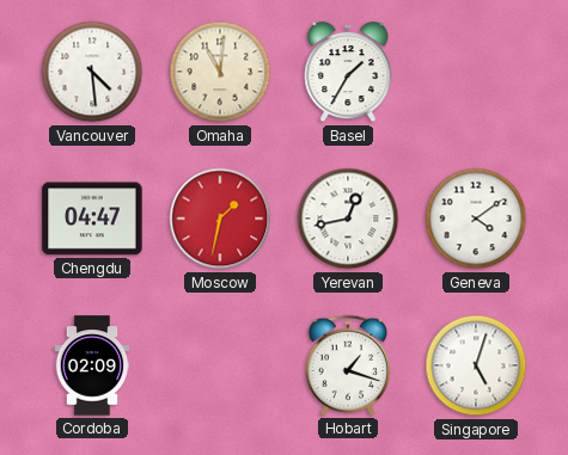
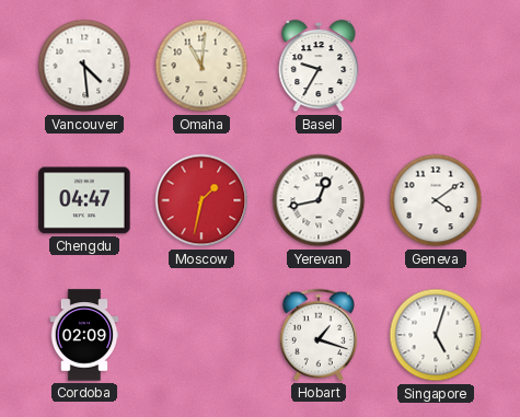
Basel: 1:35 -> 9:35
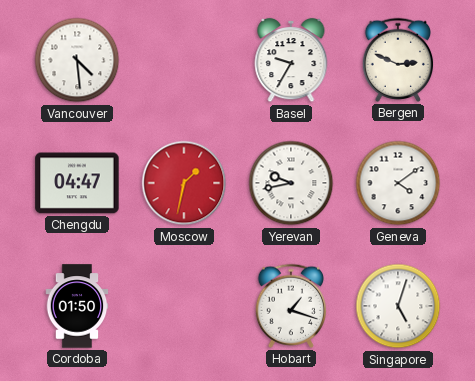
Omaha: 11:01 -> none
Bergen: none -> 2:49
Yerevan: 12:43 -> 9:43
Cordoba: 02:09 -> 01:50
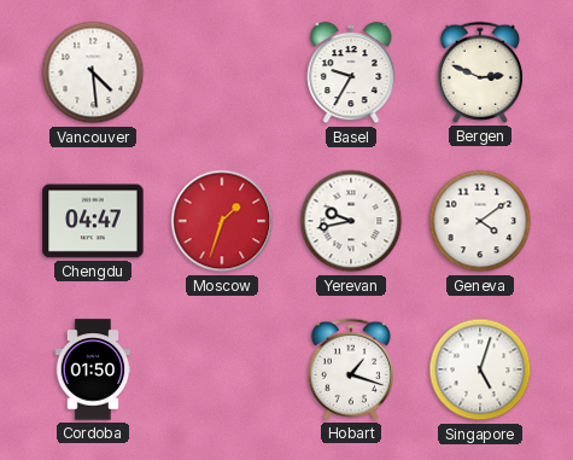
Moscow: 1:32 -> 1:33
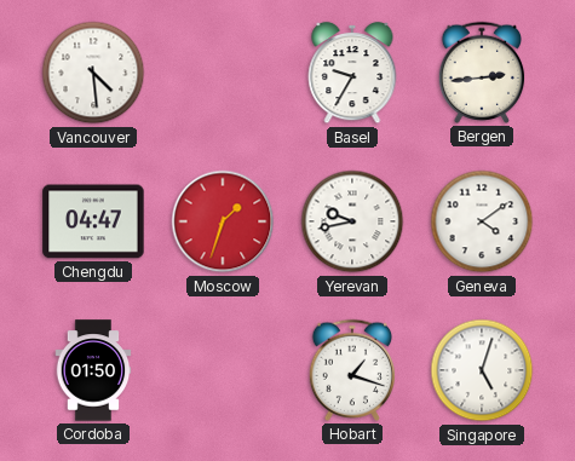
Bergen: 2:49 -> 2:44
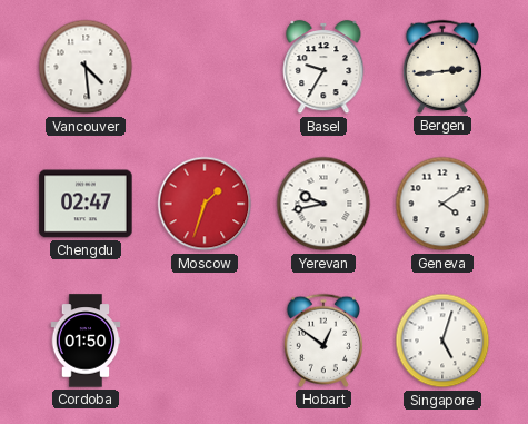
Chengdu: 04:47 -> 02:47
Hobart: 1:18 -> 12:51
